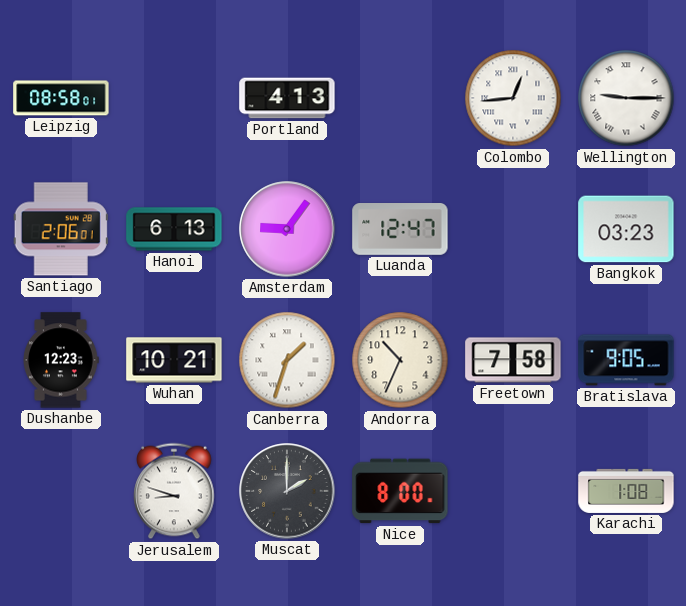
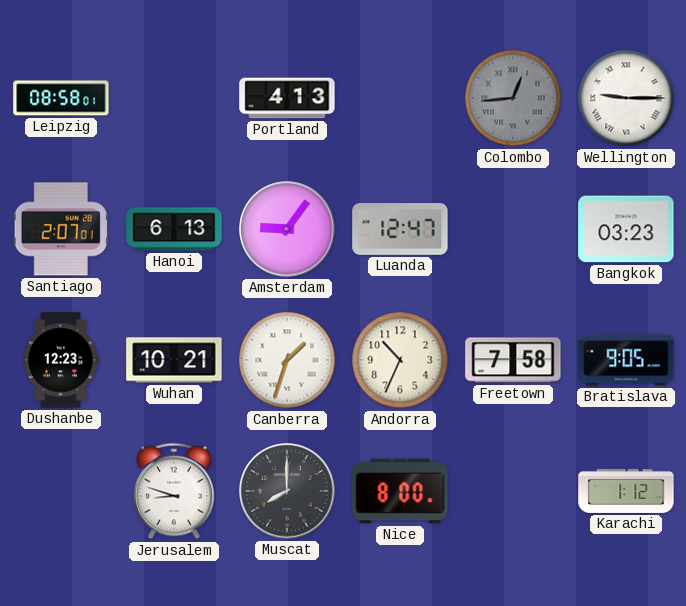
Colombo dial: white -> grey
Santiago: 2:06 -> 2:07
Muscat: 2:00 -> 8:00
Karachi: 1:08 -> 1:12
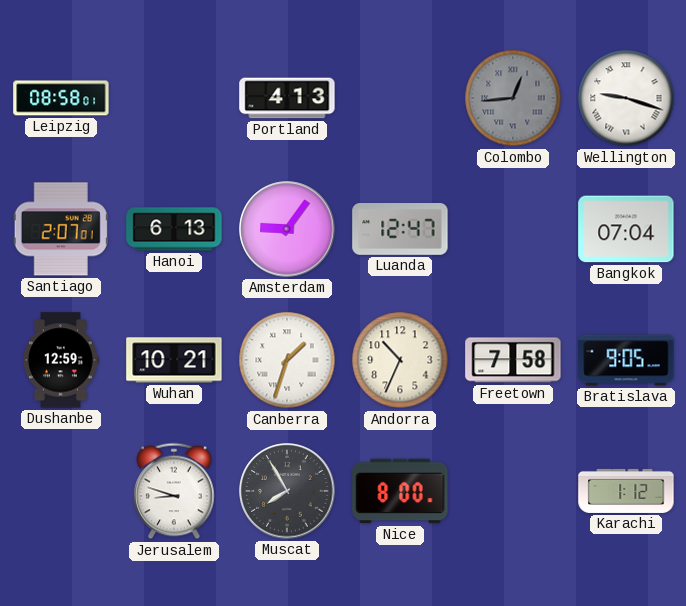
Wellington: 9:15 -> 9:18
Bangkok: 03:23 -> 07:04
Dushanbe: 12:23 -> 12:59
Muscat: 8:00 -> 7:55
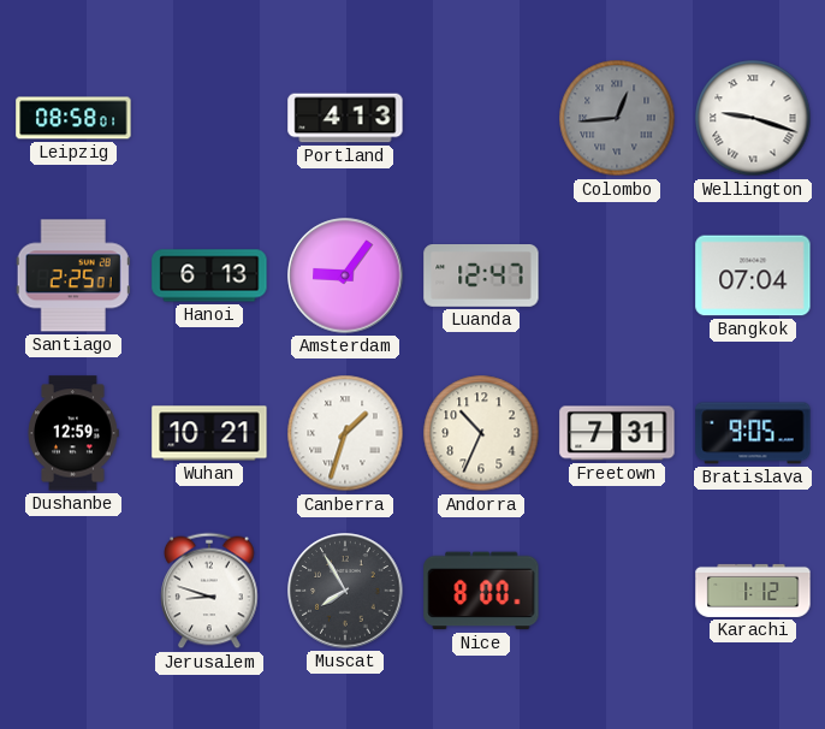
Santiago: 2:07 -> 2:25
Freetown: 7:58 -> 7:31
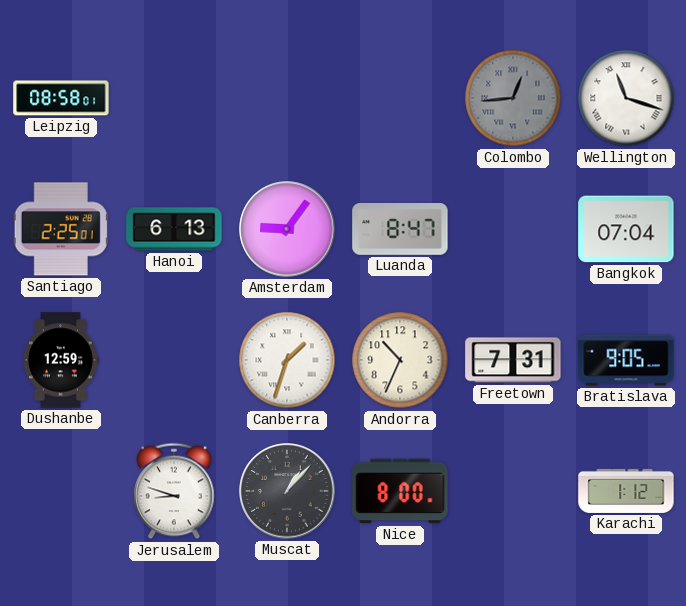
Portland: 4:13 -> none
Wellington: 9:18 -> 11:18
Luanda: 12:47 -> 8:47
Wuhan: 10:21 -> none
Muscat: 7:55 -> 1:07
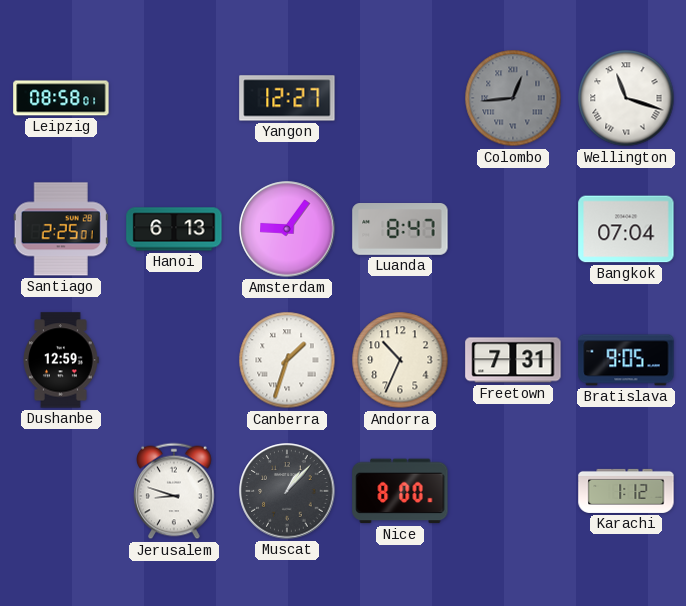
Yangon: none -> 12:27
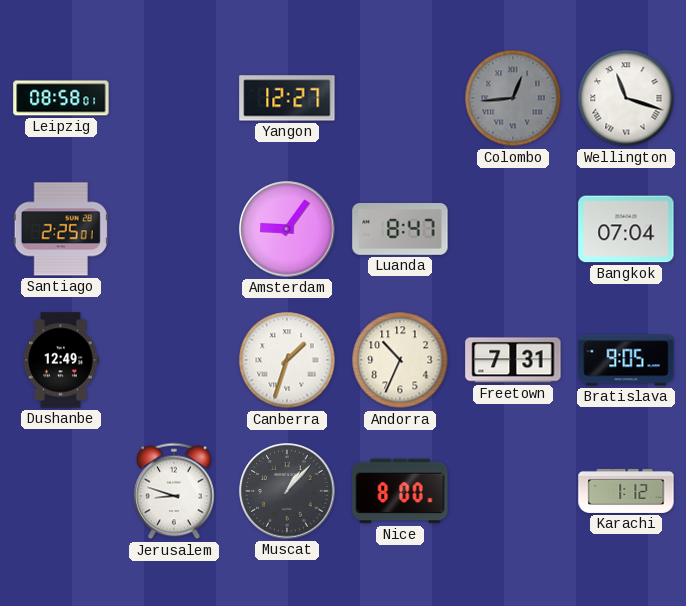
Hanoi: 6:13 -> none
Dushanbe: 12:59 -> 12:49
